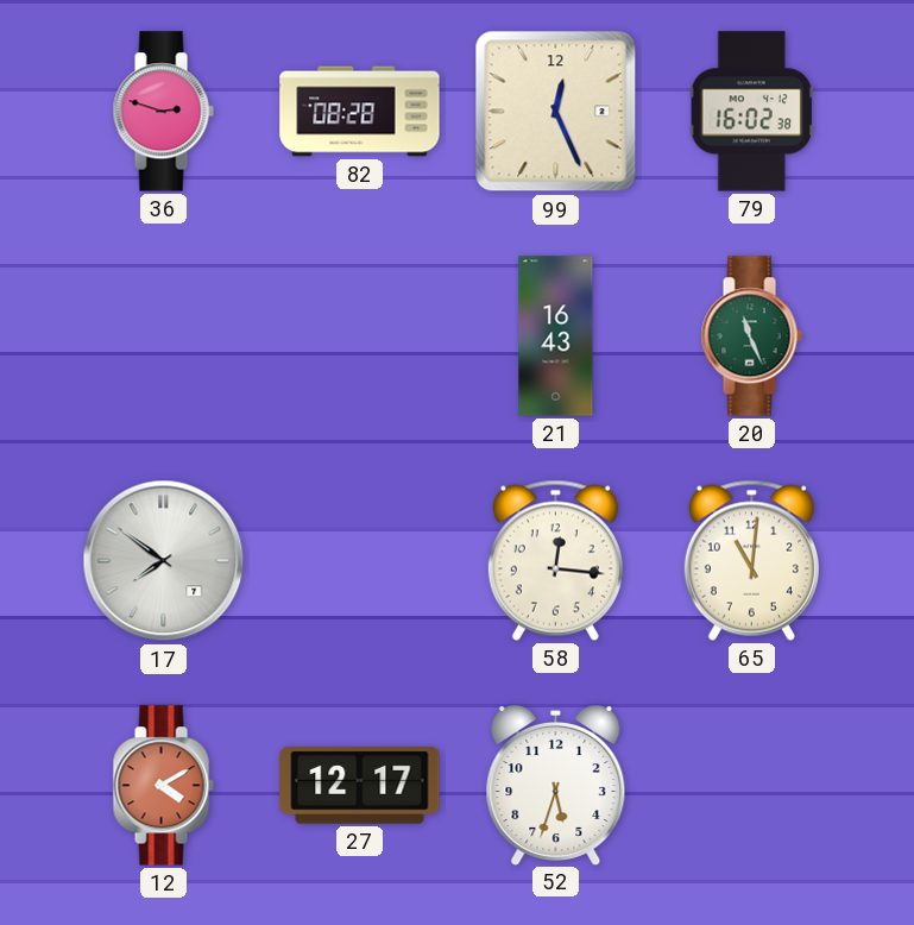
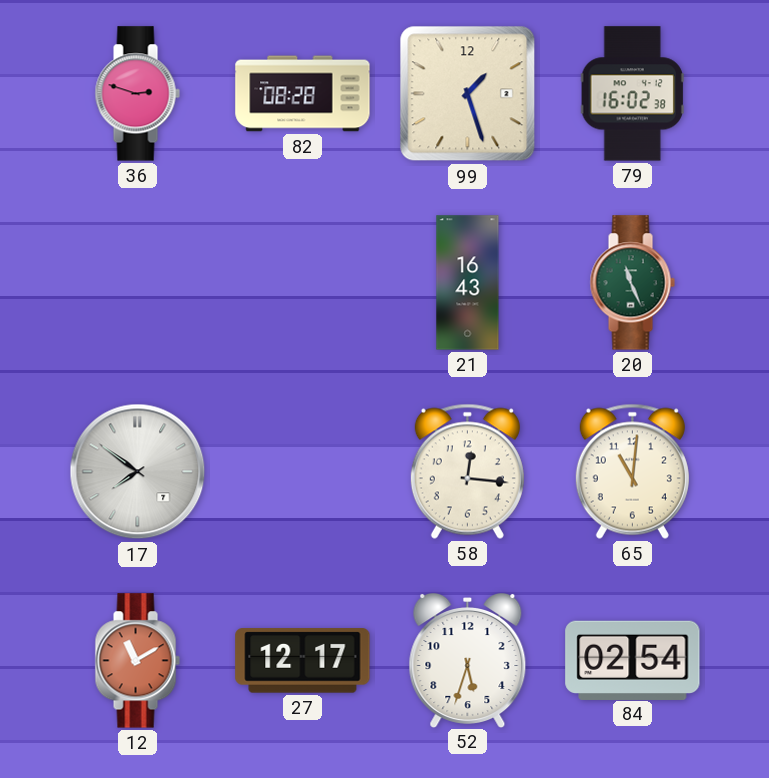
99: 12:26 -> 1:27
12: 4:10 -> 11:10
84: none -> 02:54
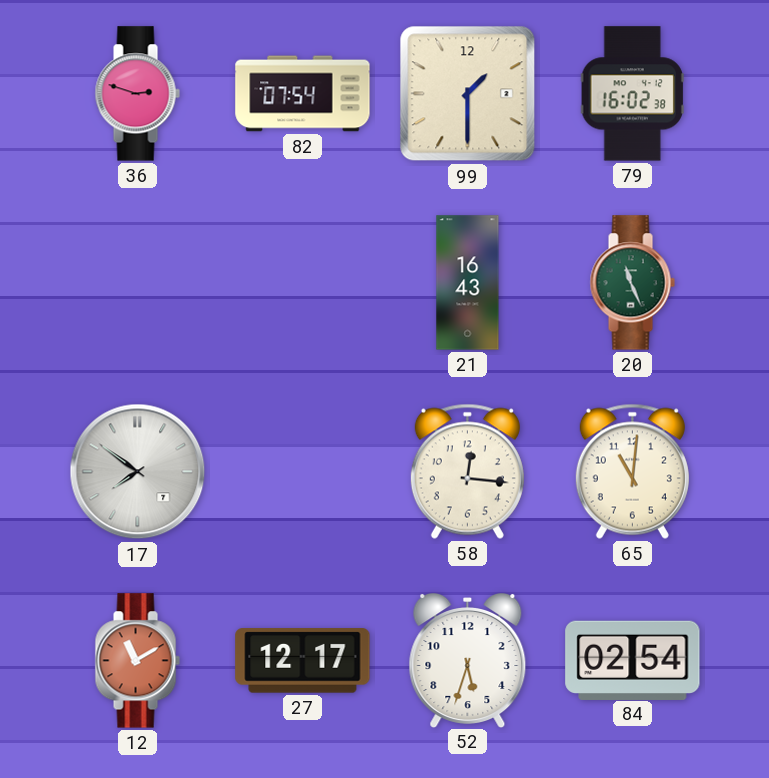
82: 08:28 -> 07:54
99: 1:27 -> 1:30
